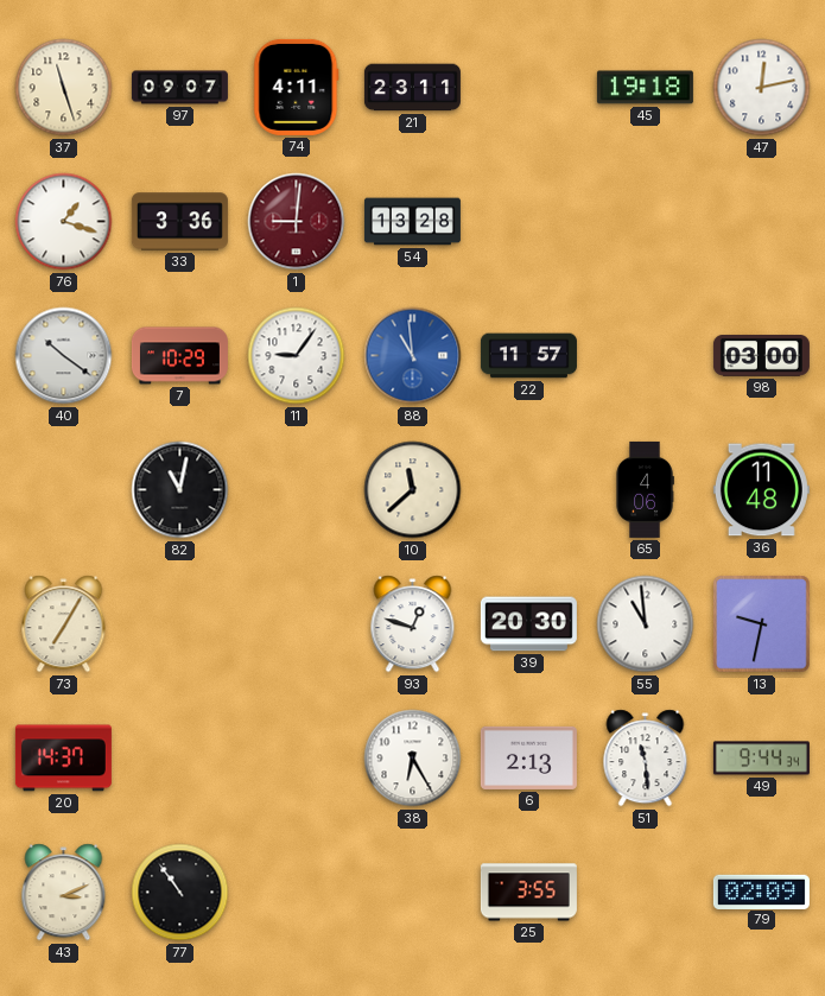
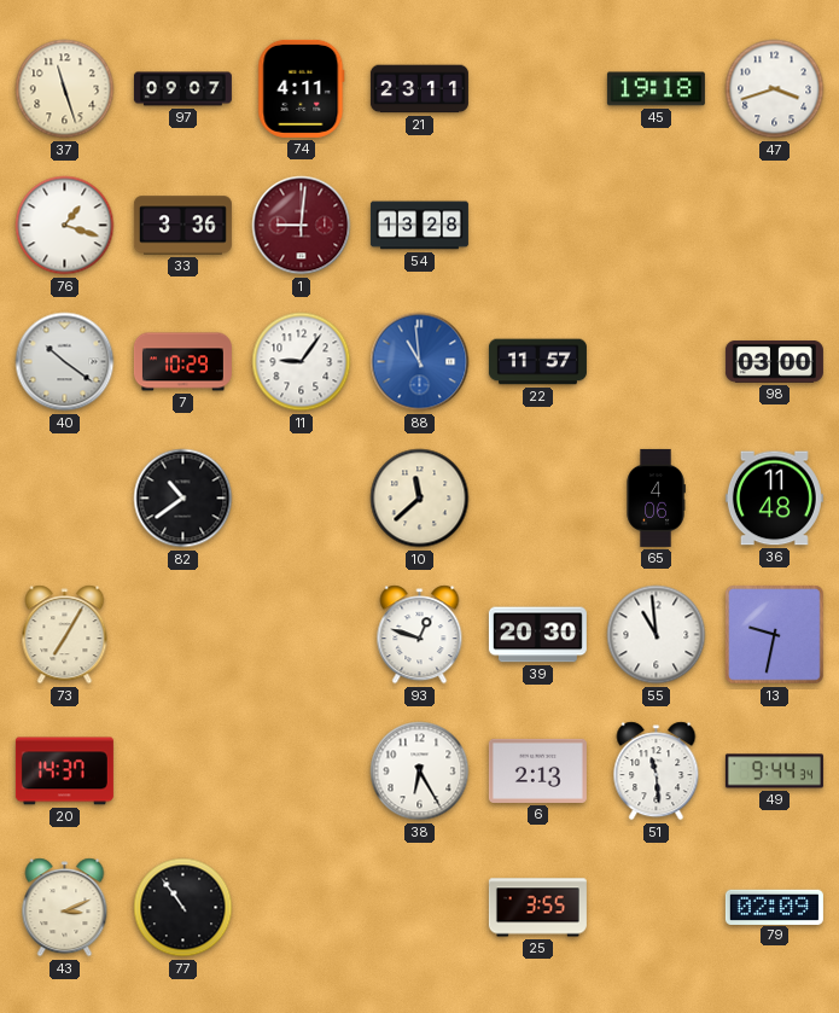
47: 12:13 -> 3:42
82: 11:02 -> 10:39
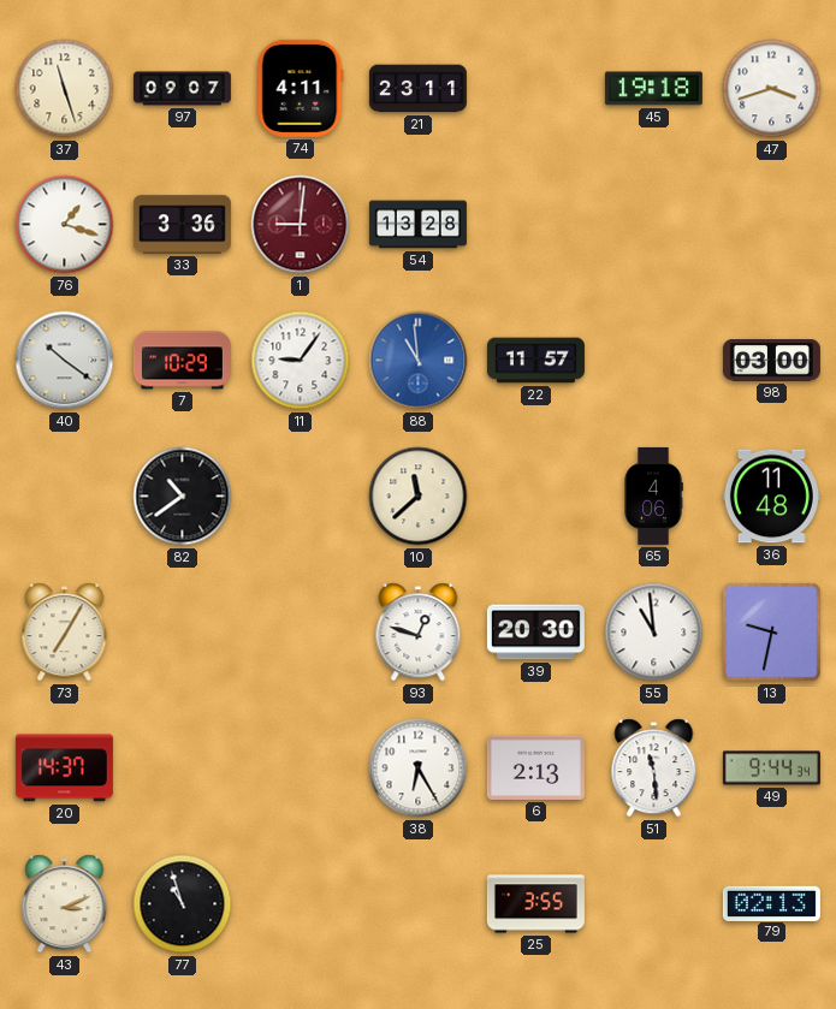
77: 10:54 -> 10:57
79: 02:09 -> 02:13
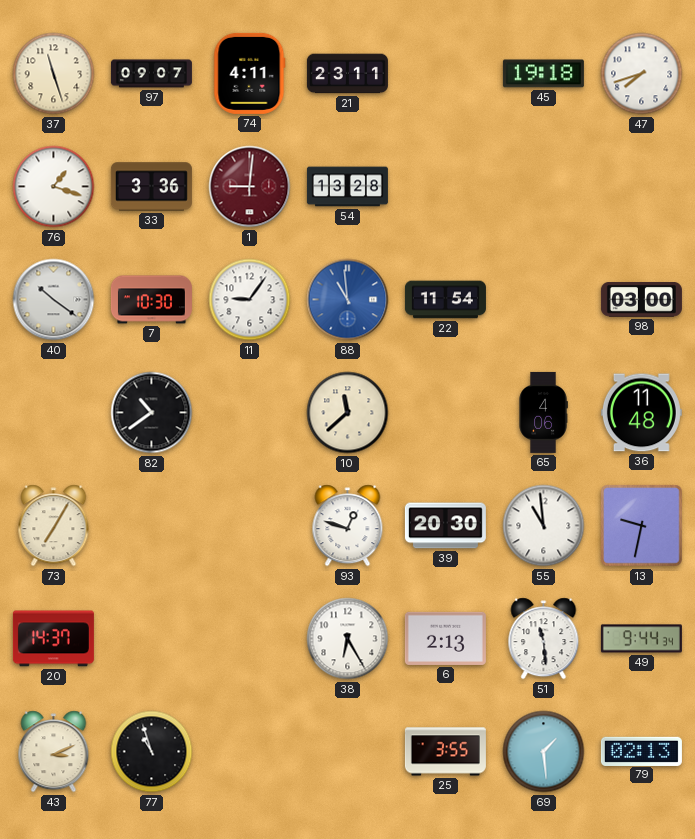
47: 3:42 -> 7:42
7: 10:29 -> 10:30
22: 11:57 -> 11:54
69: none -> 1:29
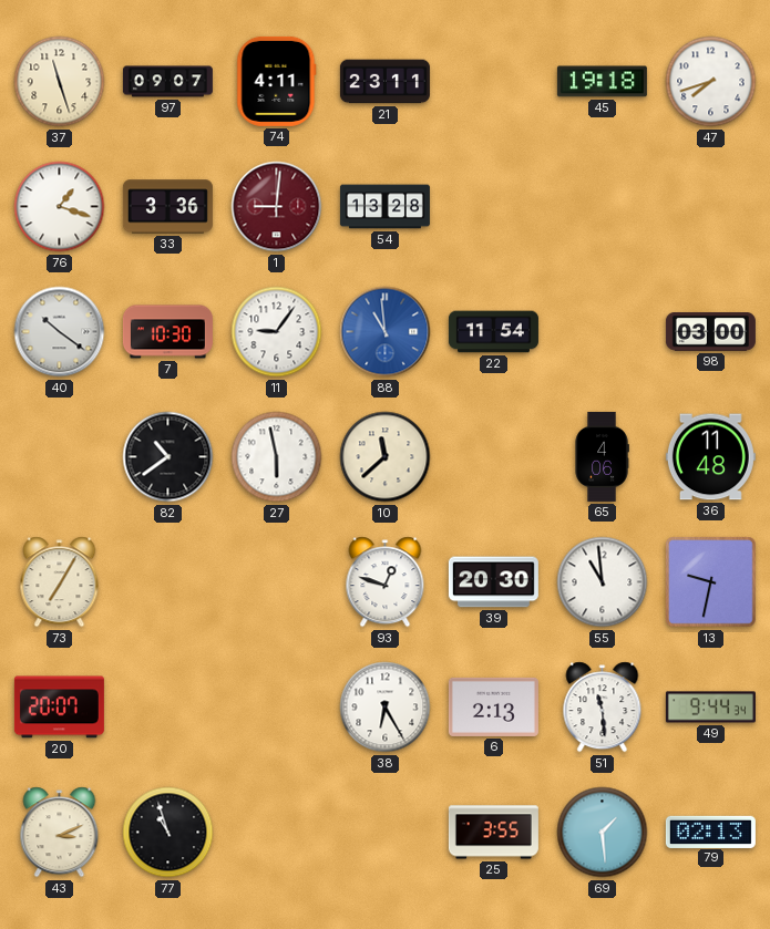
27: none -> 5:58
20: 14:37 -> 20:07
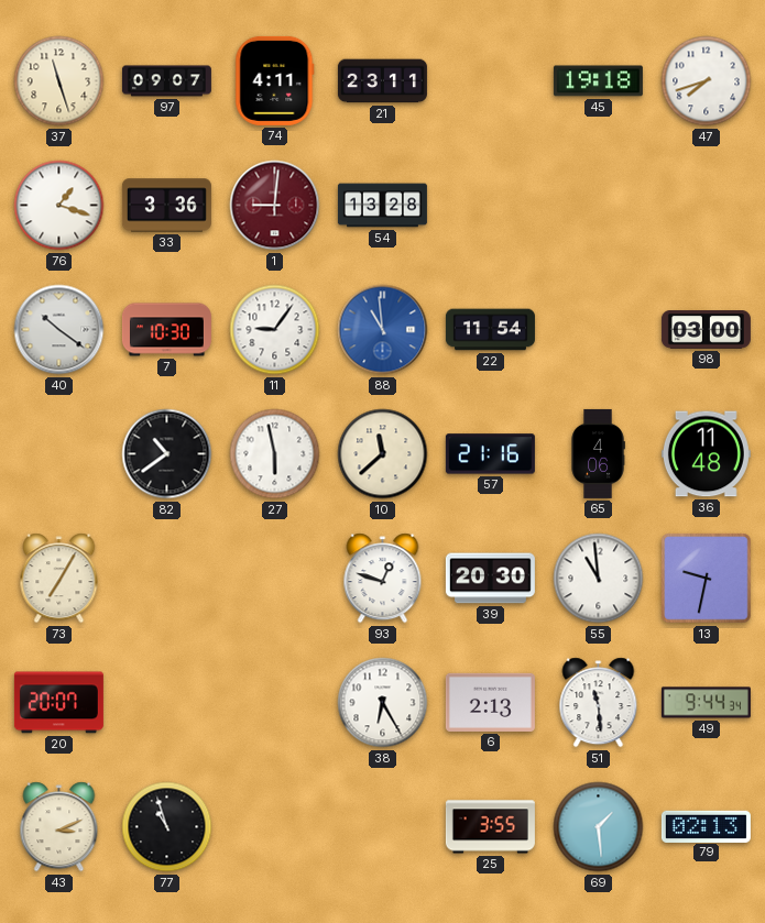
57: none -> 21:16
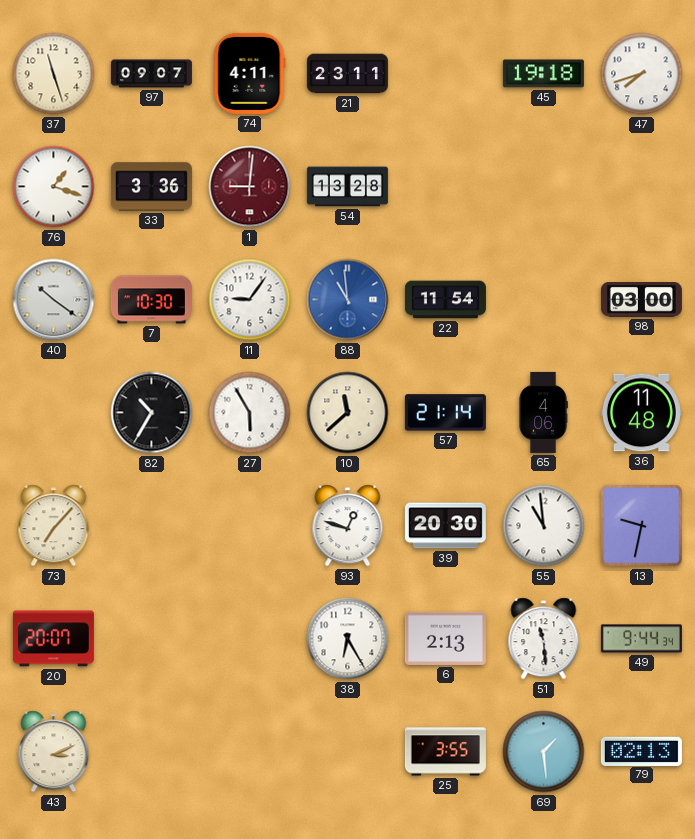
82: 10:39 -> 10:35
27: 5:58 -> 5:55
57: 21:16 -> 21:14
73: 7:05 -> 7:07
77: 10:57 -> none
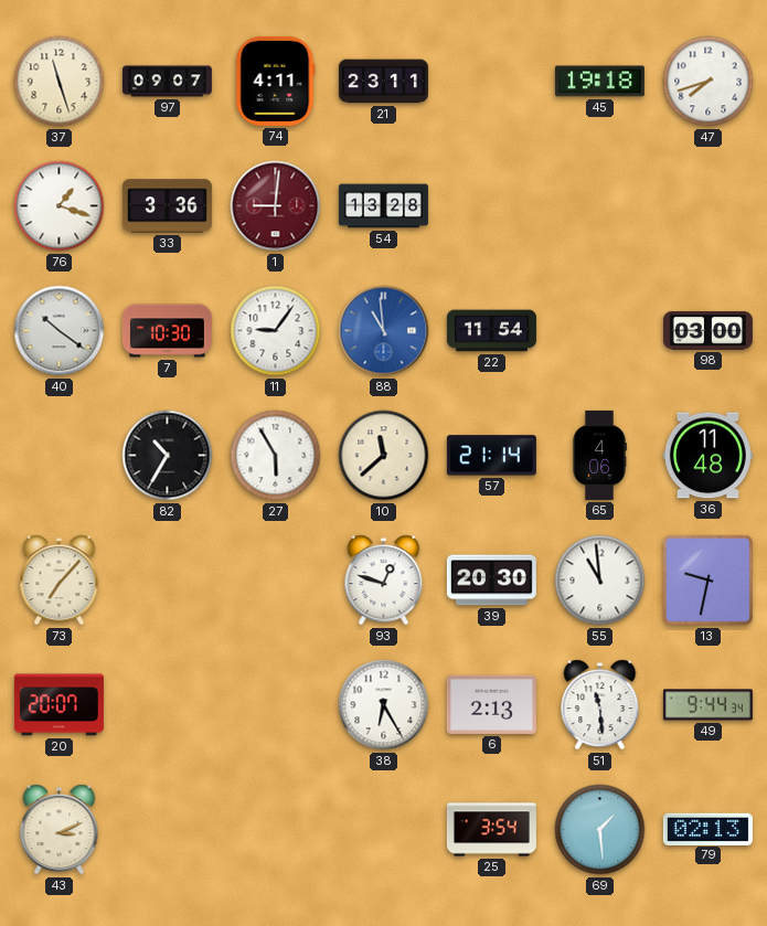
25: 3:55 -> 3:54
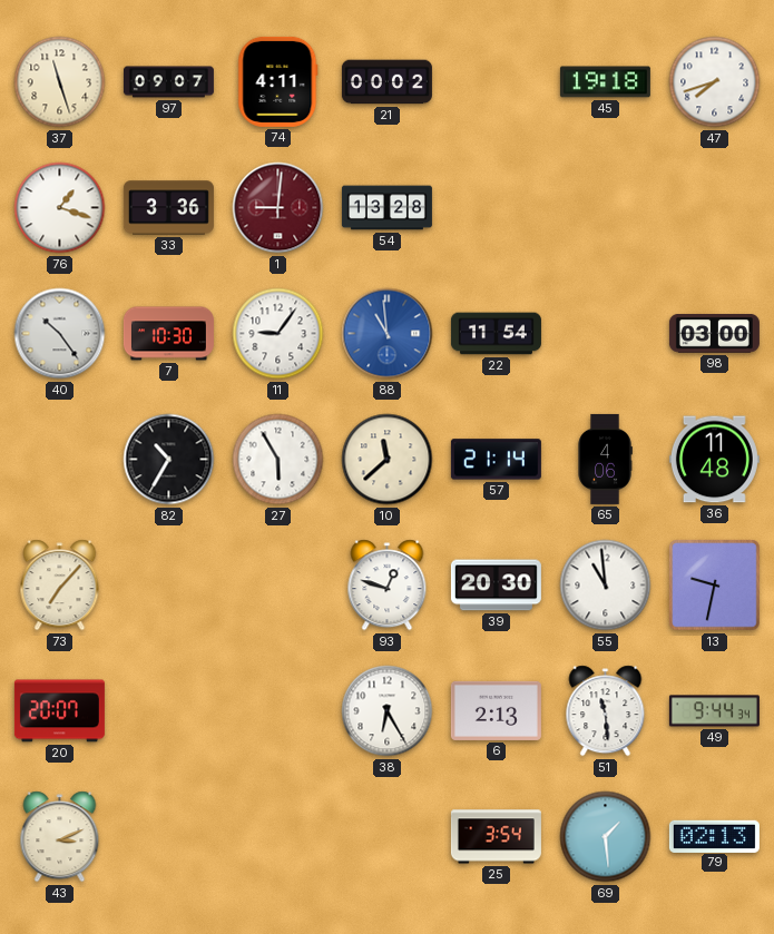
21: 23:11 -> 00:02
40: 10:21 -> 10:24
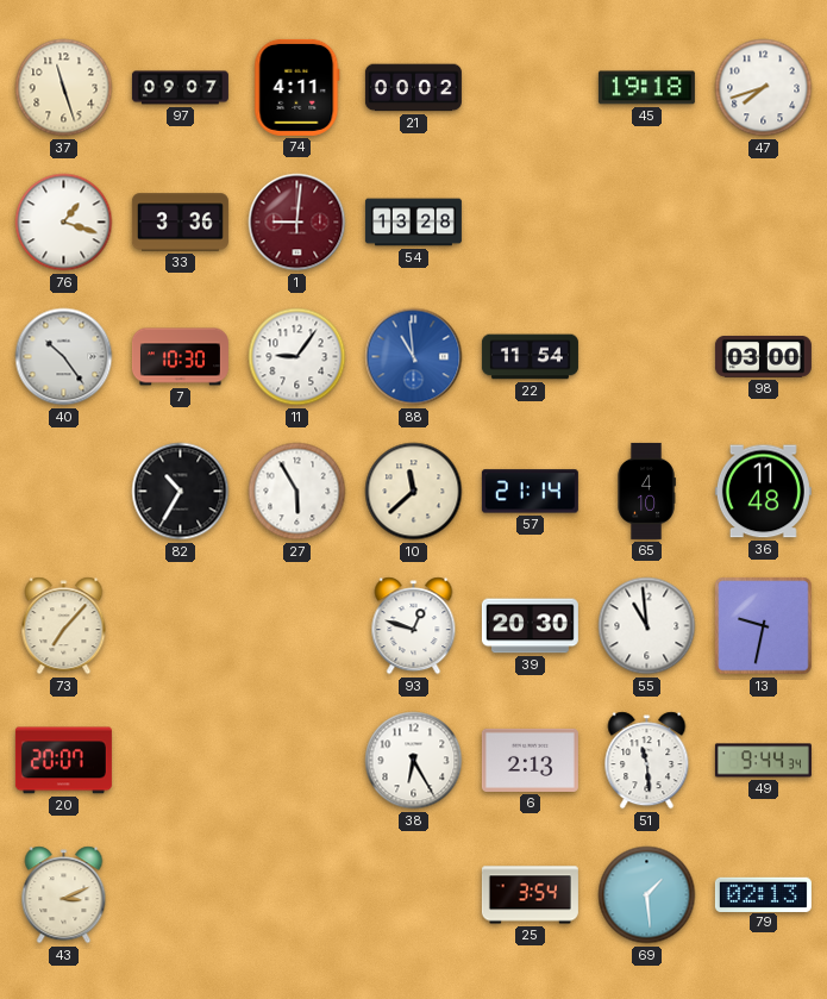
65: 4:06 -> 4:10
